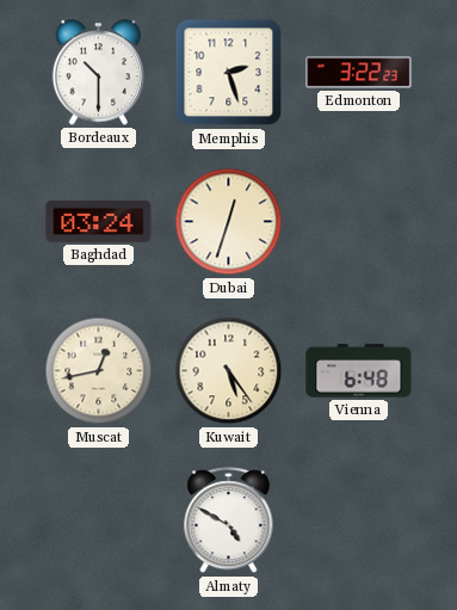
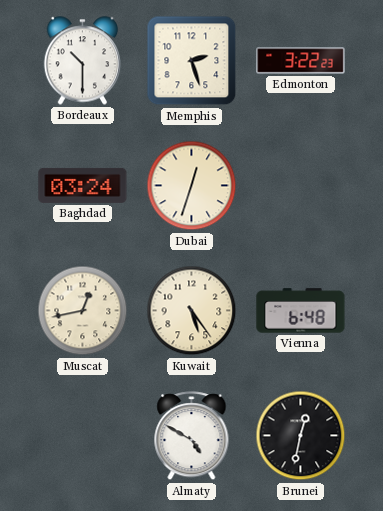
Brunei: none -> 12:32
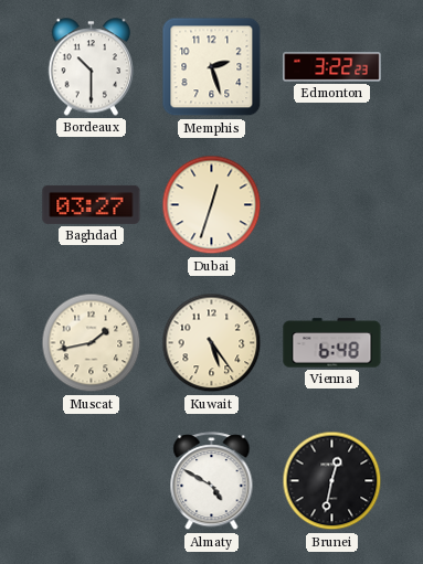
Baghdad: 03:24 -> 03:27
Muscat: 12:43 -> 1:43
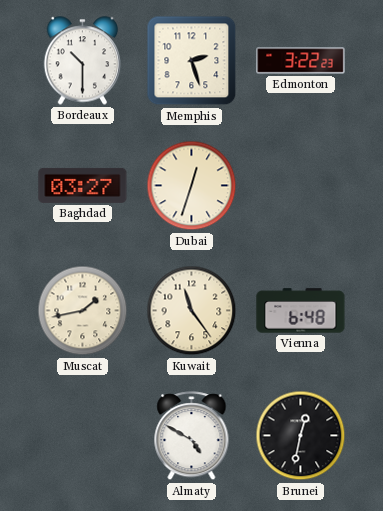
Kuwait: 5:24 -> 11:24
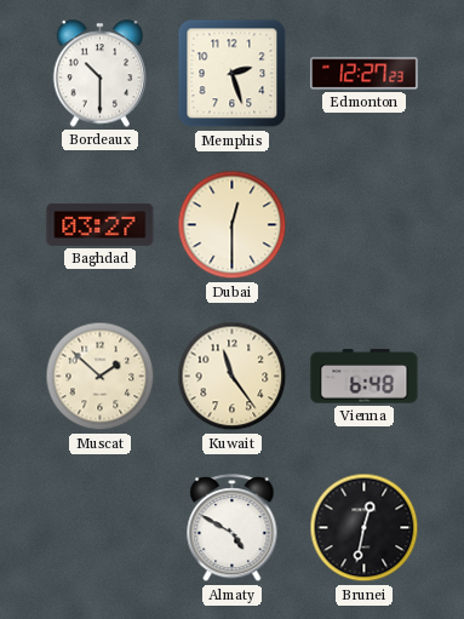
Edmonton: 3:22 -> 12:27
Dubai: 12:33 -> 12:30
Muscat: 1:43 -> 1:52
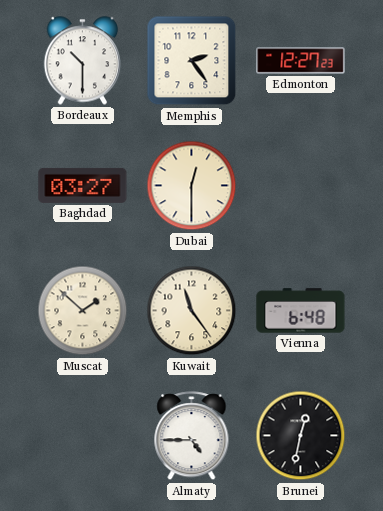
Memphis: 2:27 -> 2:24
Almaty: 4:50 -> 4:45
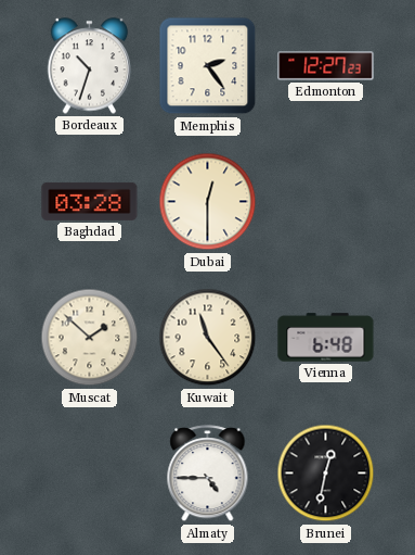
Bordeaux: 10:30 -> 10:33
Baghdad: 03:27 -> 03:28
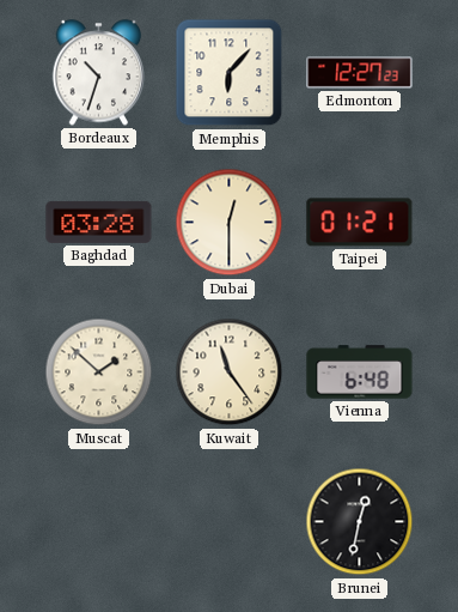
Memphis: 2:24 -> 6:07
Taipei: none -> 01:21
Almaty: 4:45 -> none
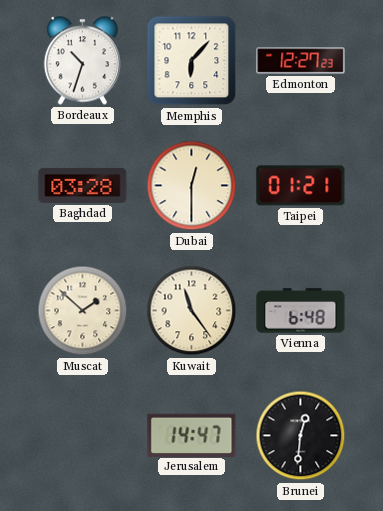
Jerusalem: none -> 14:47
Brunei: 12:32 -> 12:31
